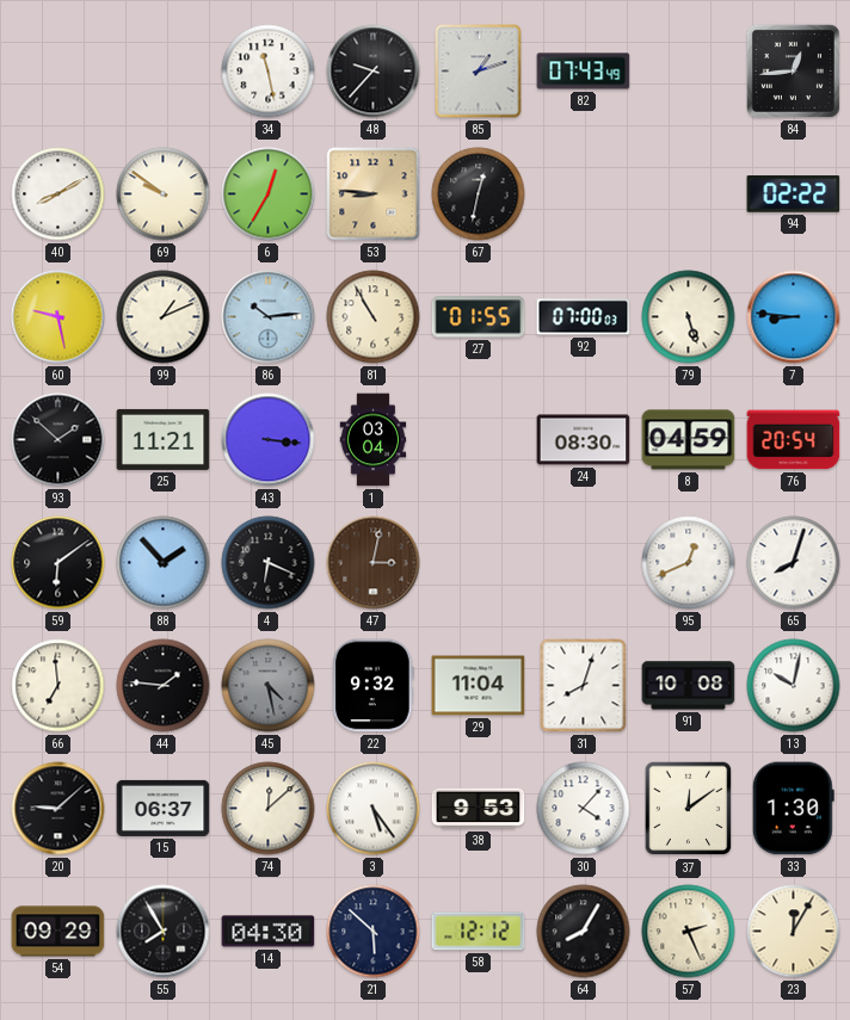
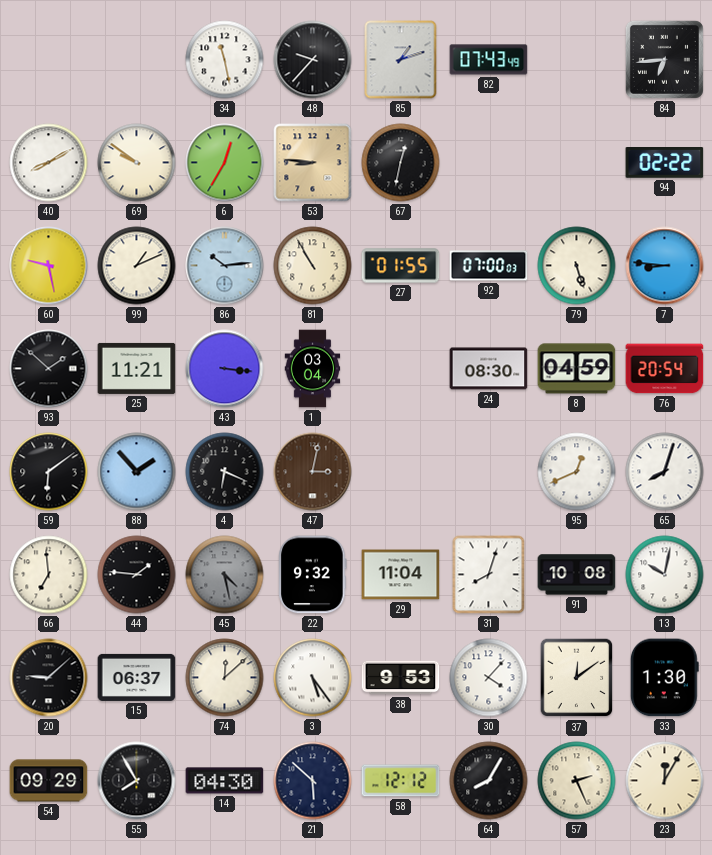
84: 12:44 -> 6:44
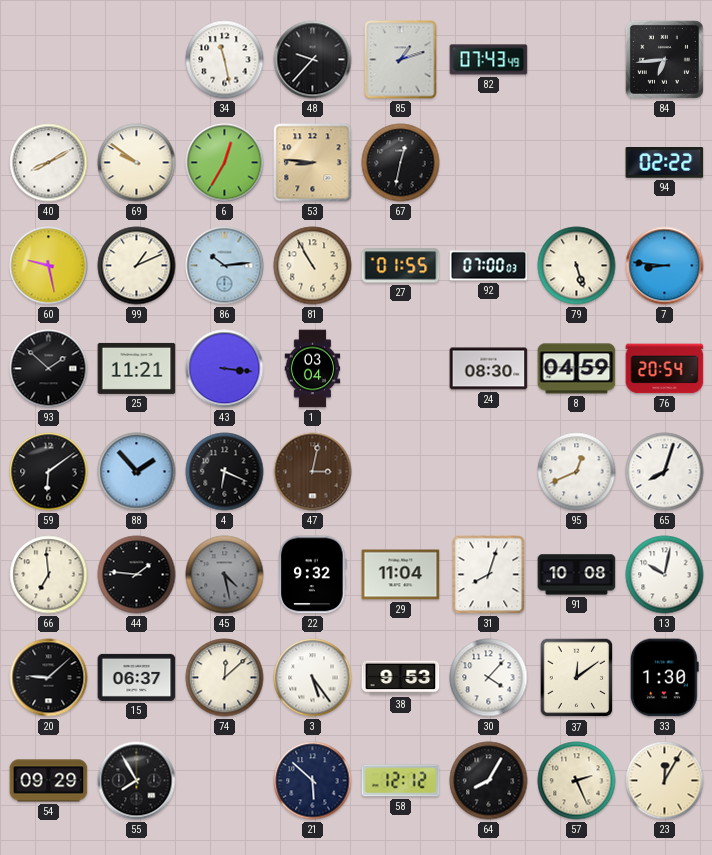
14: 04:30 -> none
